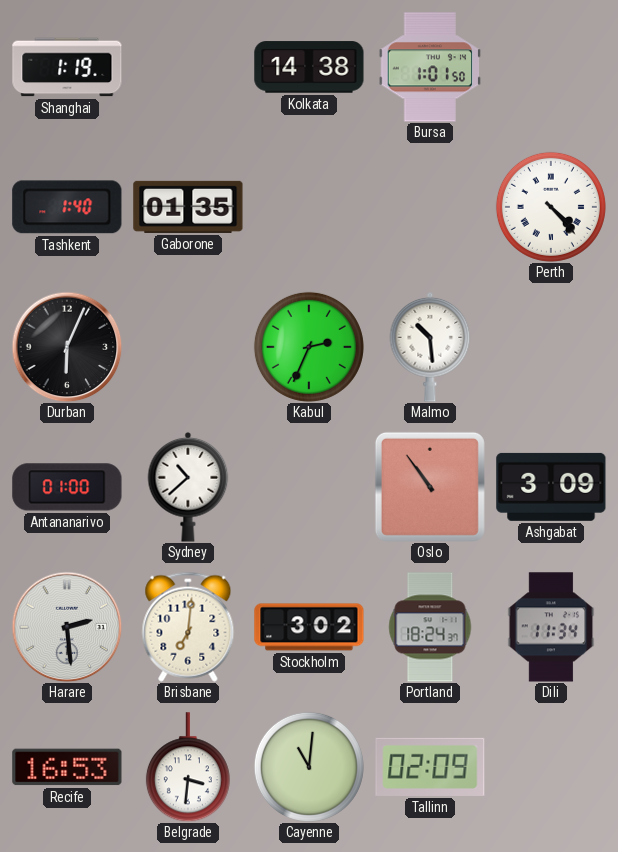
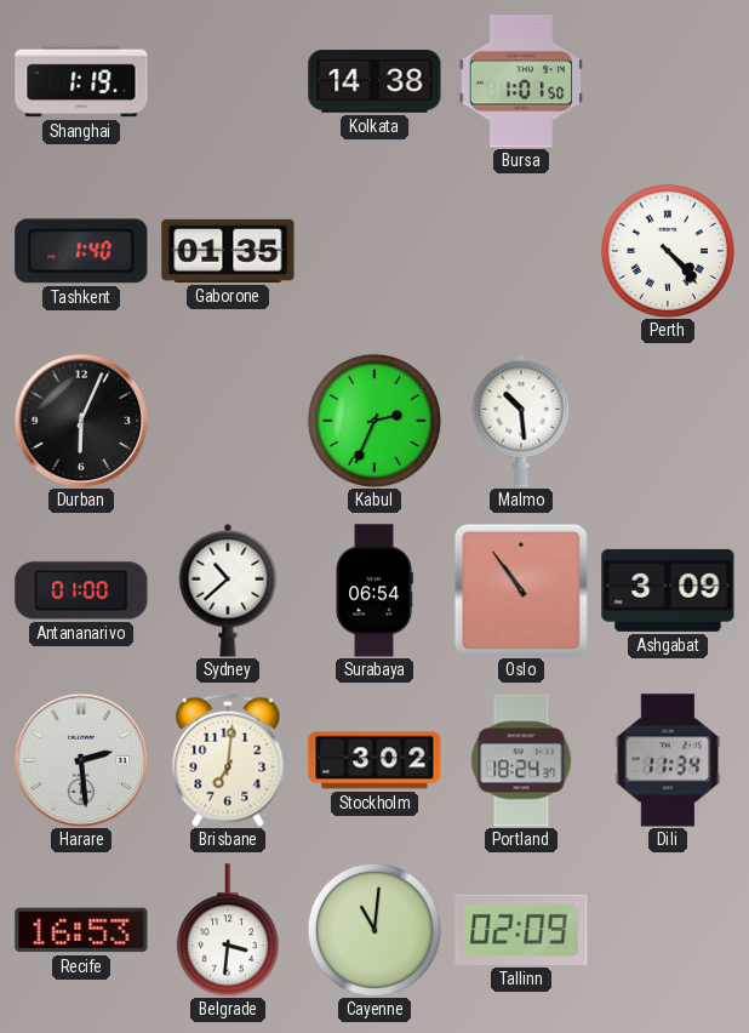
Surabaya: none -> 06:54
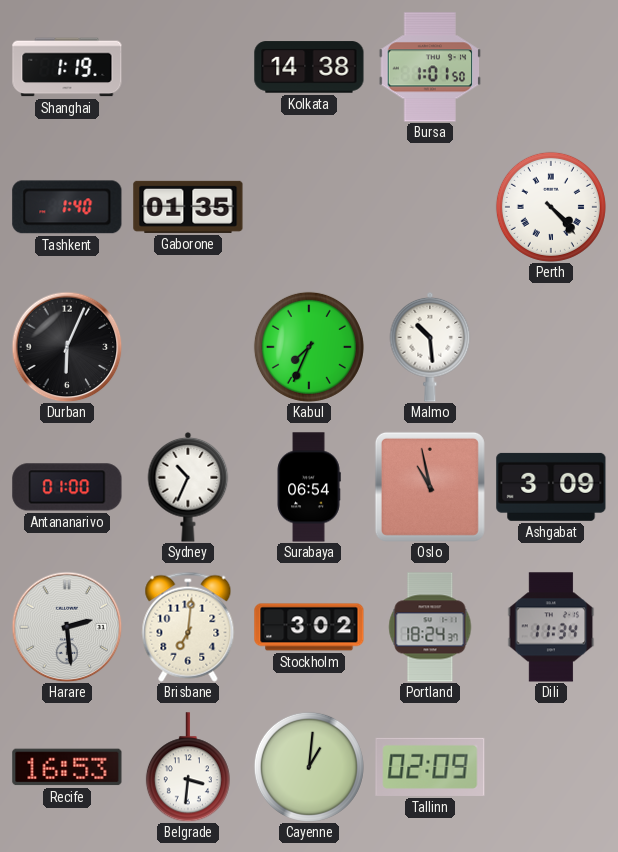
Kabul: 2:34 -> 7:34
Sydney: 10:38 -> 10:34
Oslo: 10:54 -> 10:58
Cayenne: 11:01 -> 1:01
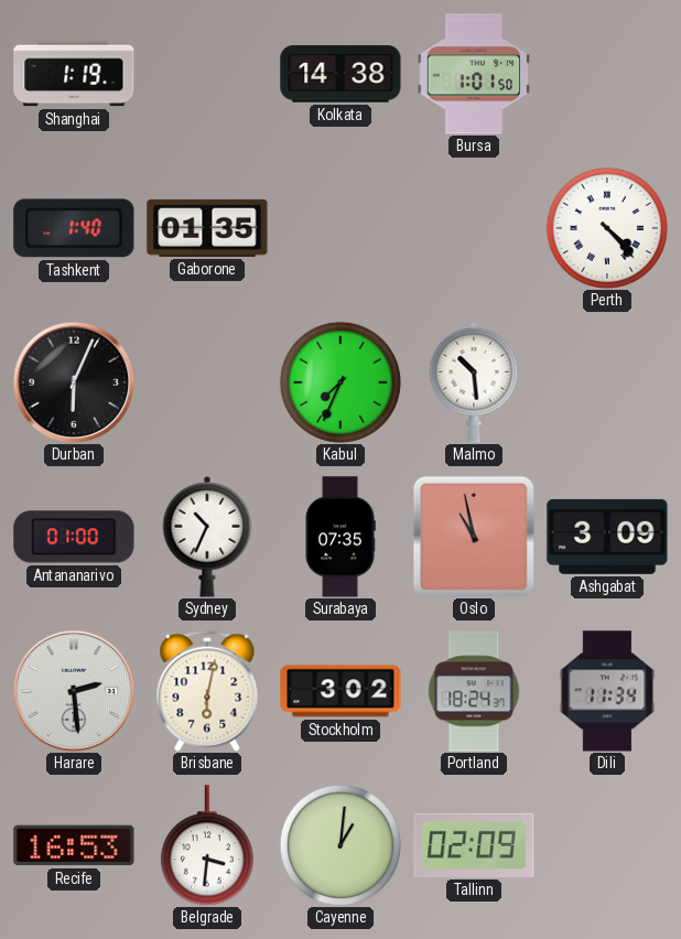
Surabaya: 06:54 -> 07:35
Brisbane: 7:01 -> 6:02
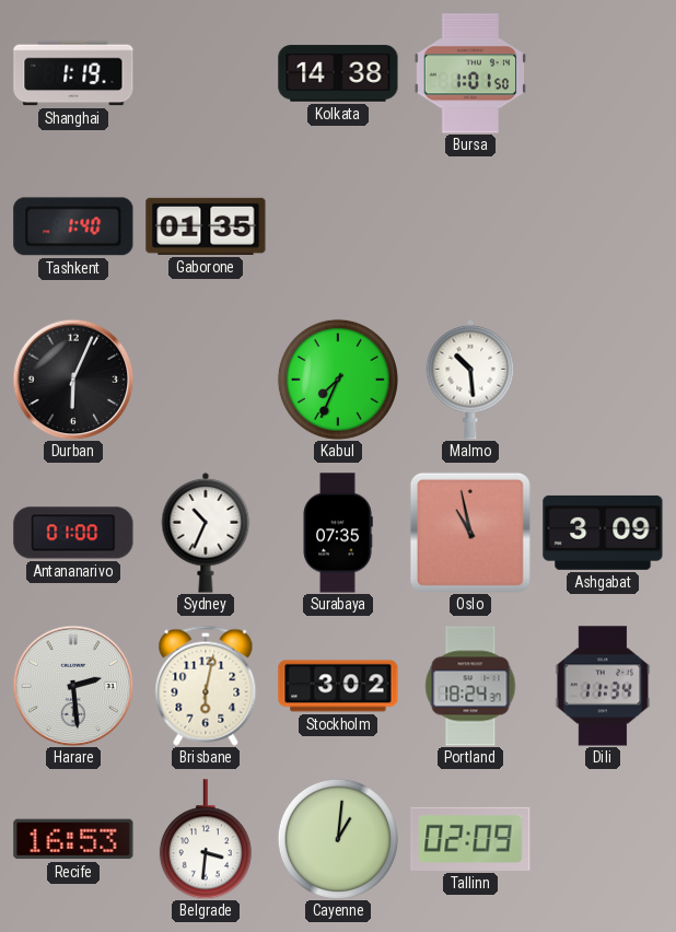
Perth: 4:23 -> none
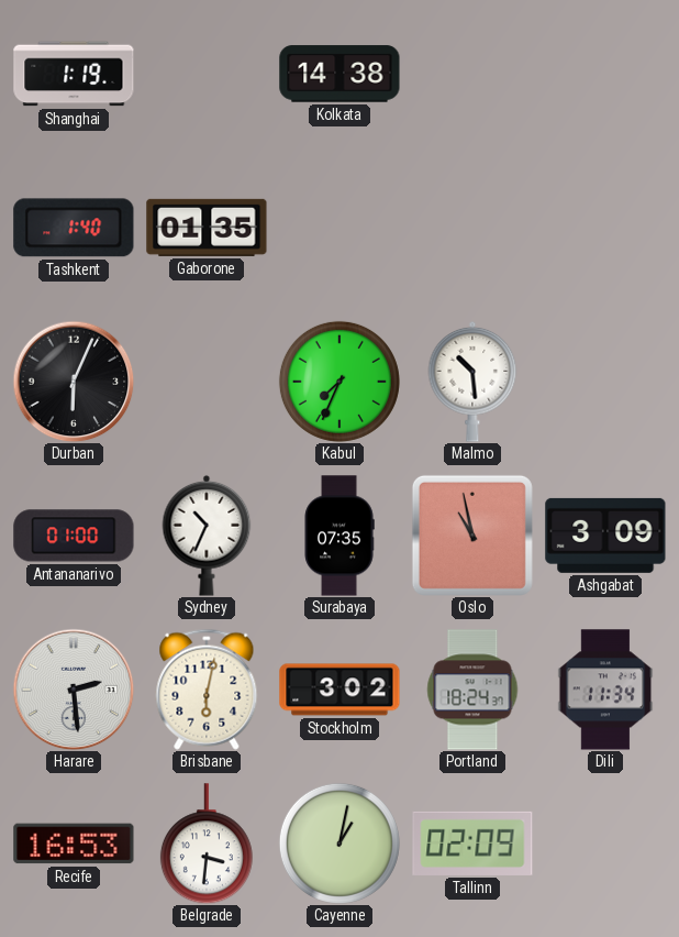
Bursa: 1:01 -> none
Cayenne: 1:01 -> 1:02
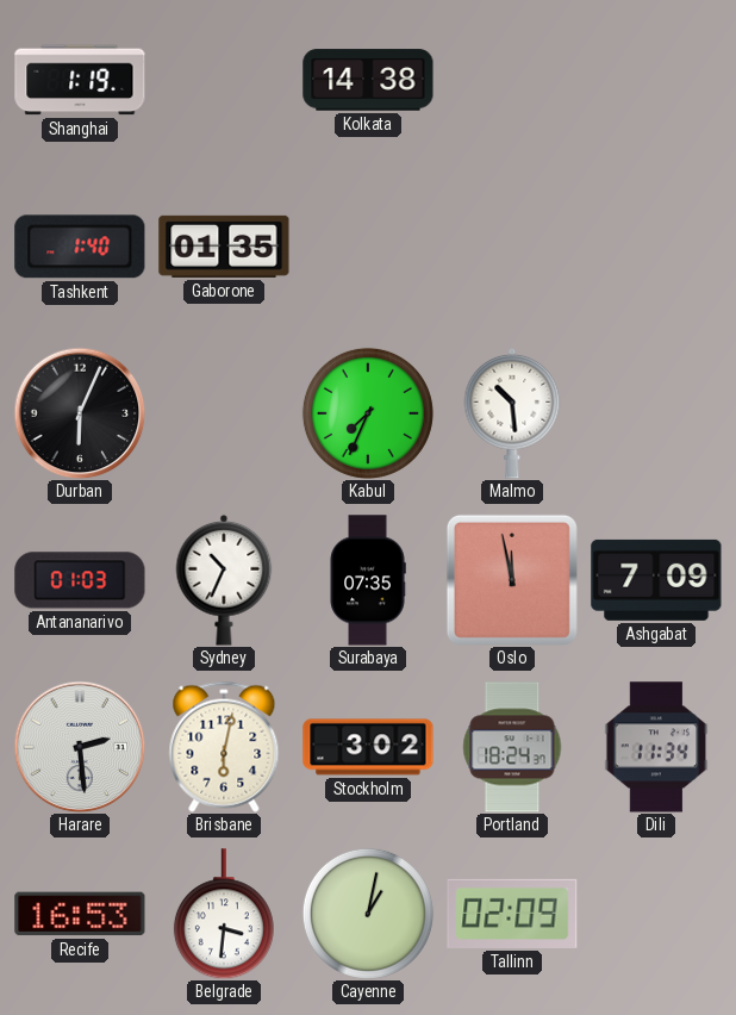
Antananarivo: 01:00 -> 01:03
Oslo: 10:58 -> 11:58
Ashgabat: 3:09 -> 7:09
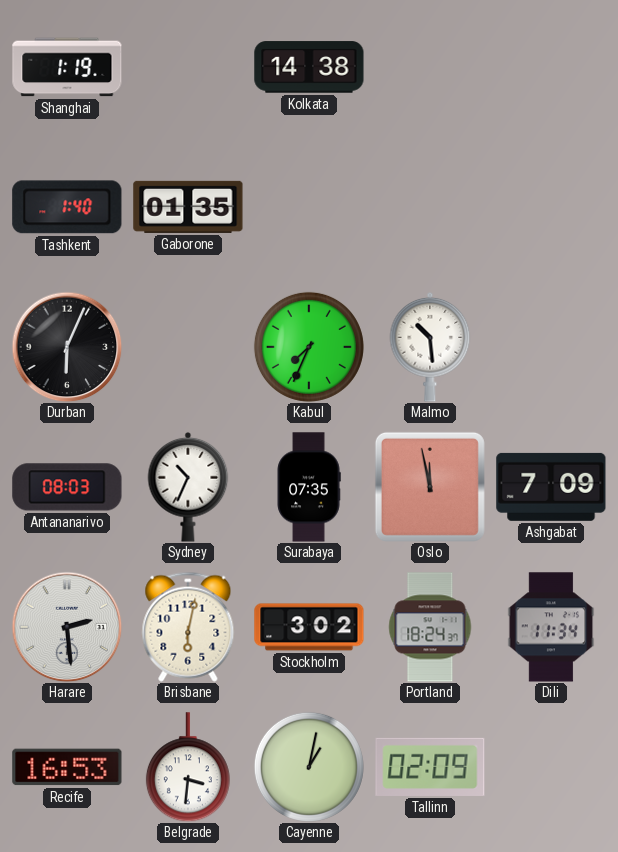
Antananarivo: 01:03 -> 08:03
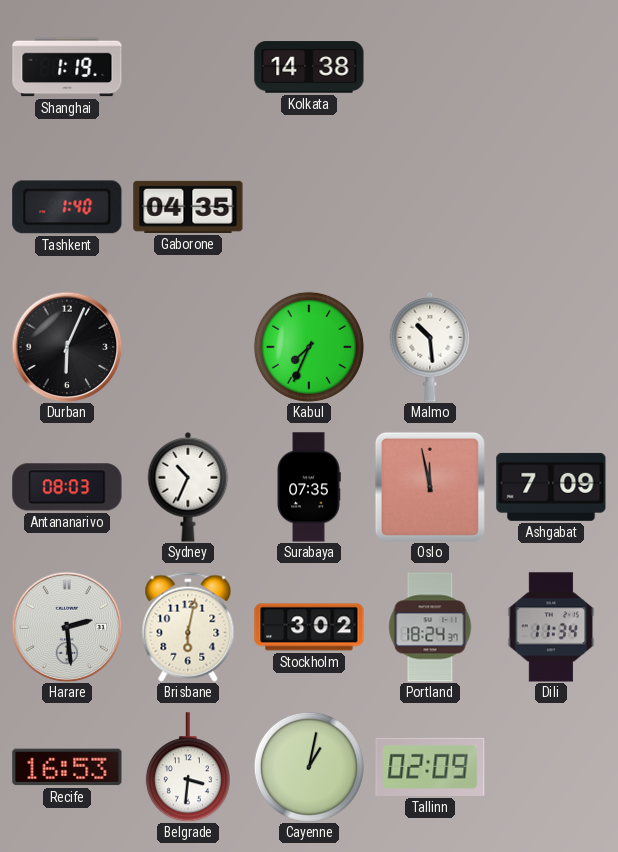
Gaborone: 01:35 -> 04:35
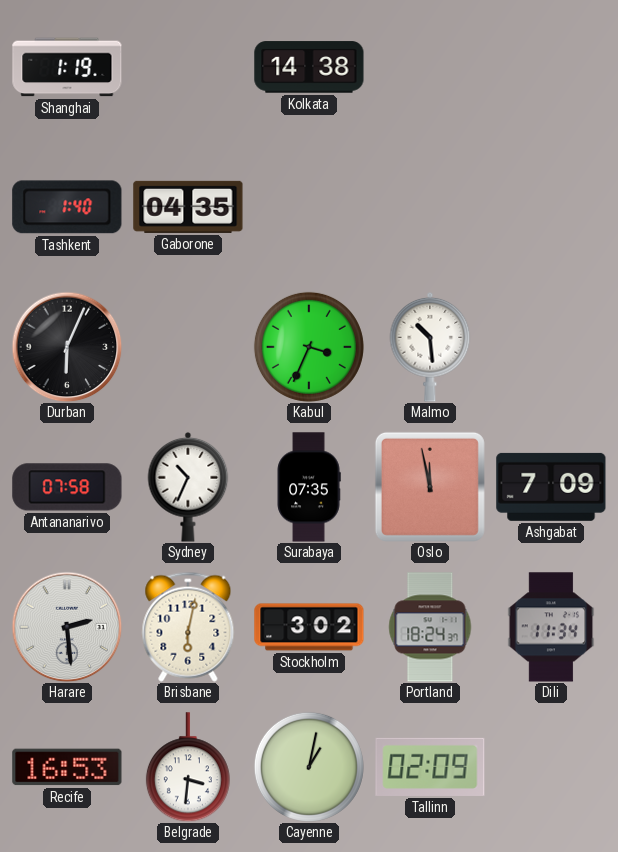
Kabul: 7:34 -> 3:34
Antananarivo: 08:03 -> 07:58
